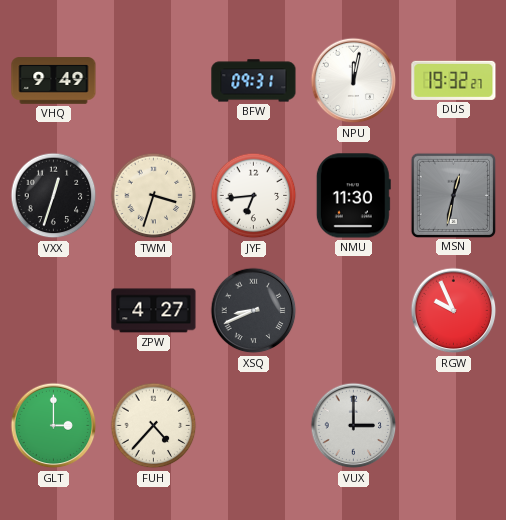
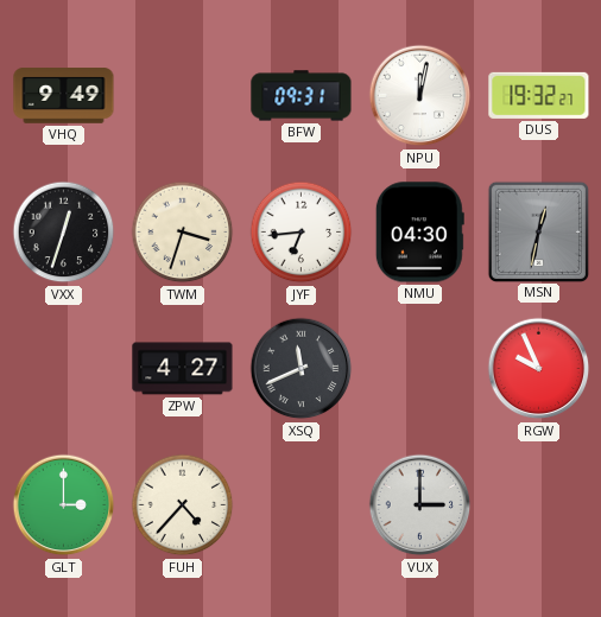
NMU: 11:30 -> 04:30
XSQ: 8:41 -> 11:41
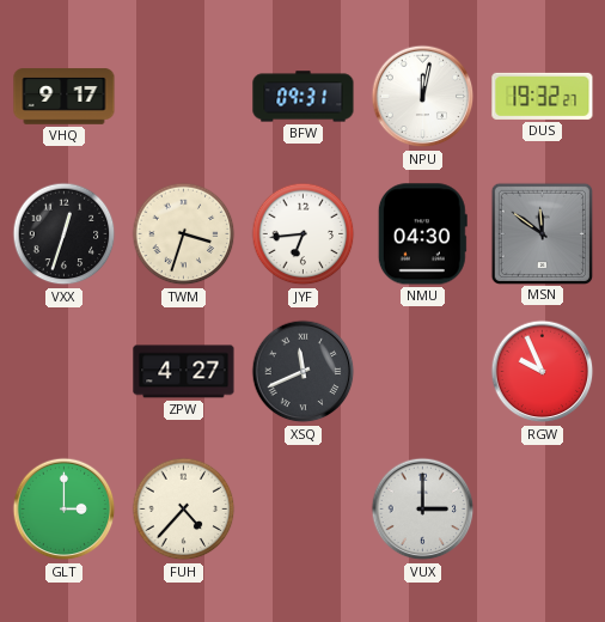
VHQ: 9:49 -> 9:17
MSN: 12:32 -> 11:51
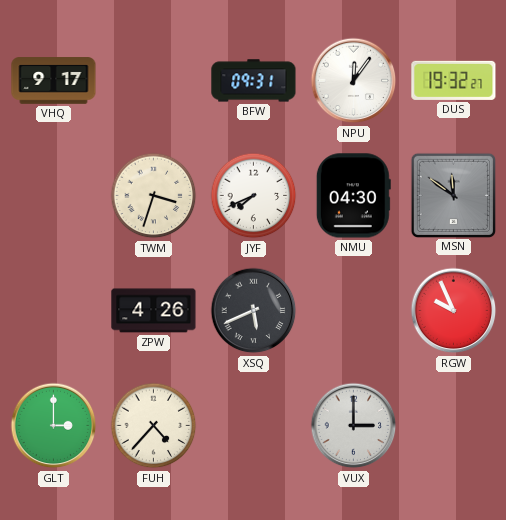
NPU: 12:02 -> 12:06
VXX: 12:33 -> none
JYF: 6:44 -> 7:41
ZPW: 4:27 -> 4:26
XSQ: 11:41 -> 5:41
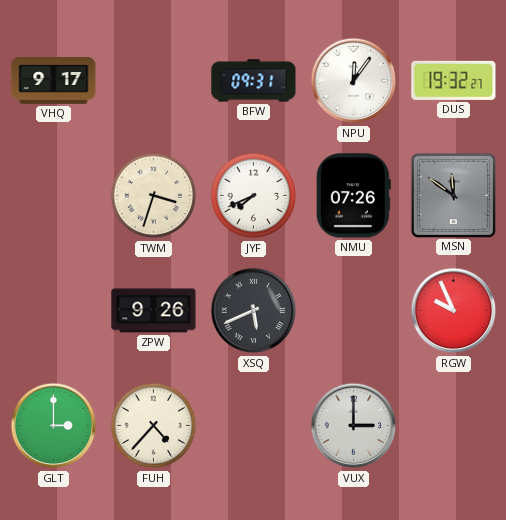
NMU: 04:30 -> 07:26
ZPW: 4:26 -> 9:26
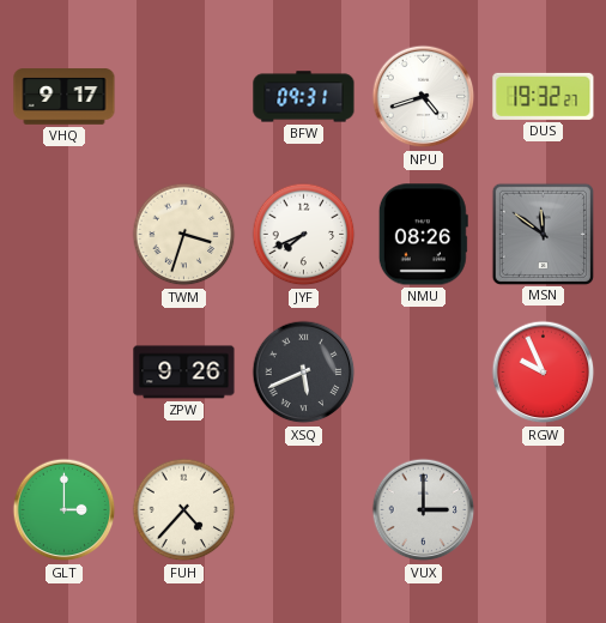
NPU: 12:06 -> 4:42
NMU: 07:26 -> 08:26
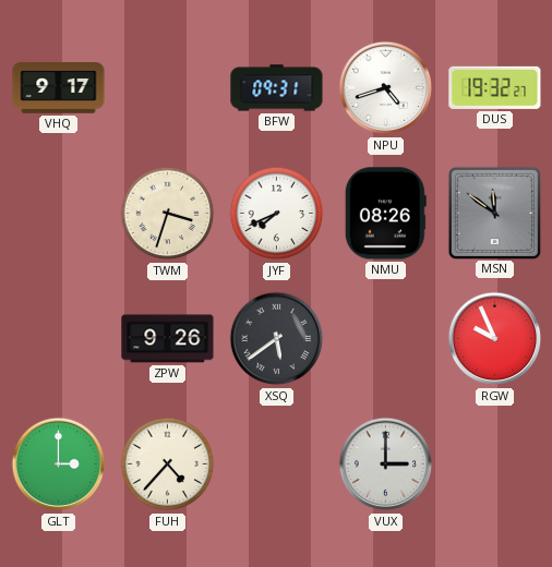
XSQ: 5:41 -> 5:39
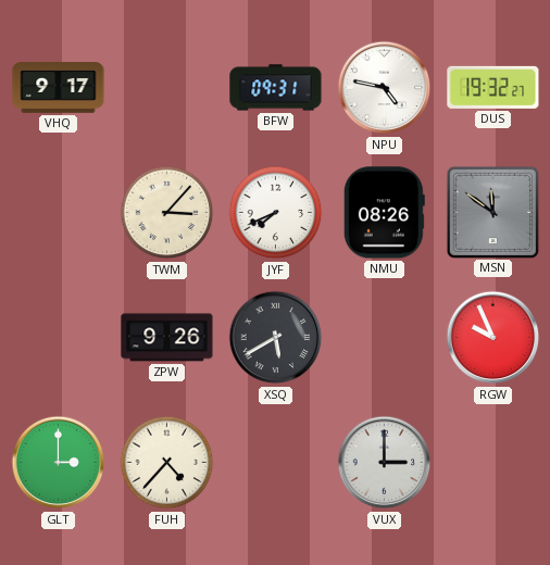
NPU: 4:42 -> 4:47
TWM: 3:33 -> 3:07
XSQ: 5:39 -> 5:40
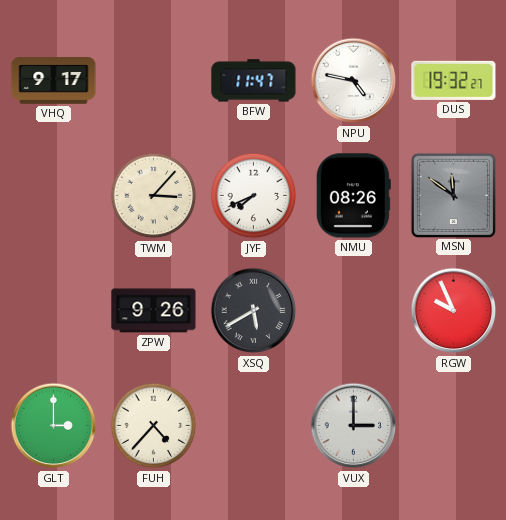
BFW: 09:31 -> 11:47
